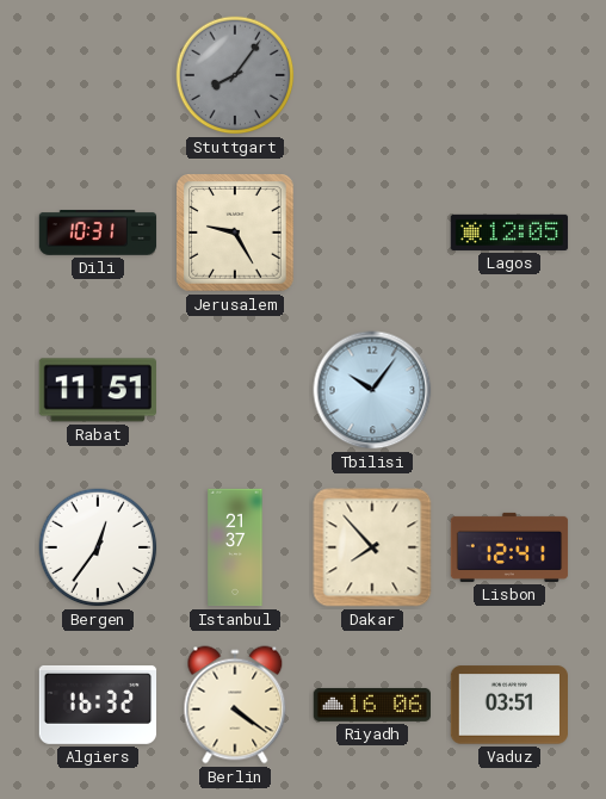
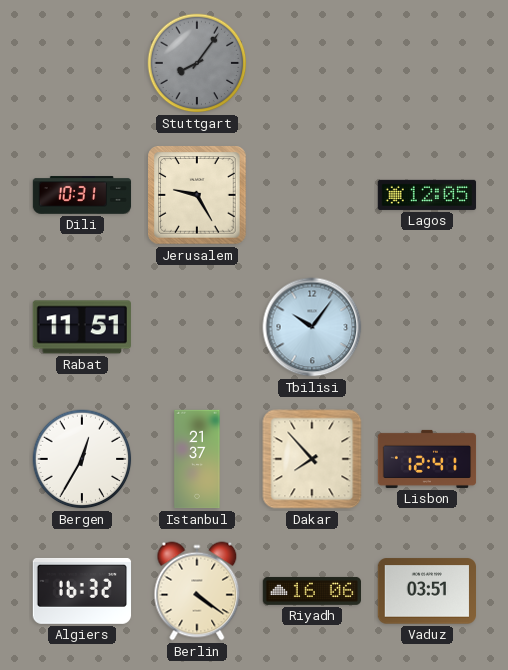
Bergen: 12:36 -> 12:35
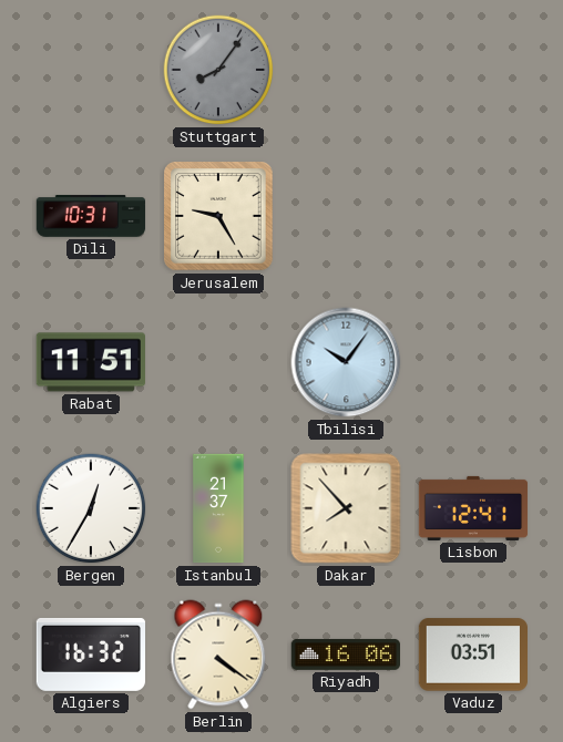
Lagos: 12:05 -> none
